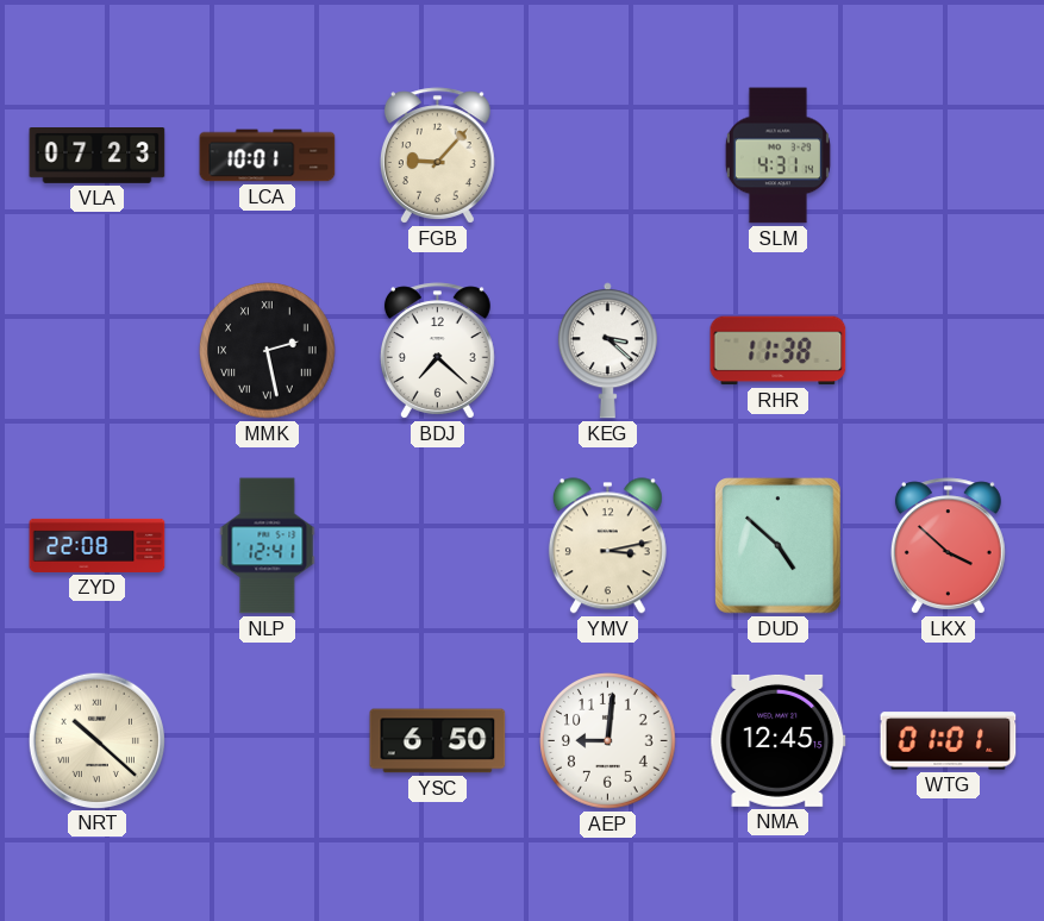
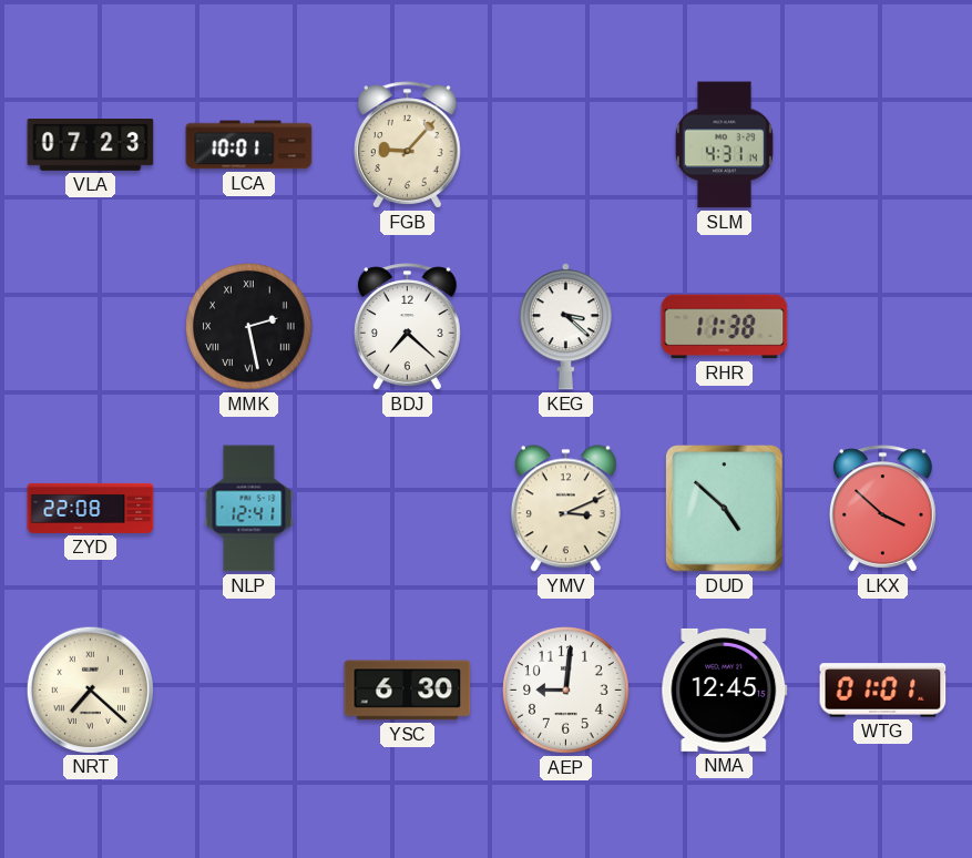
YMV: 3:13 -> 3:11
NRT: 10:22 -> 7:22
YSC: 6:50 -> 6:30
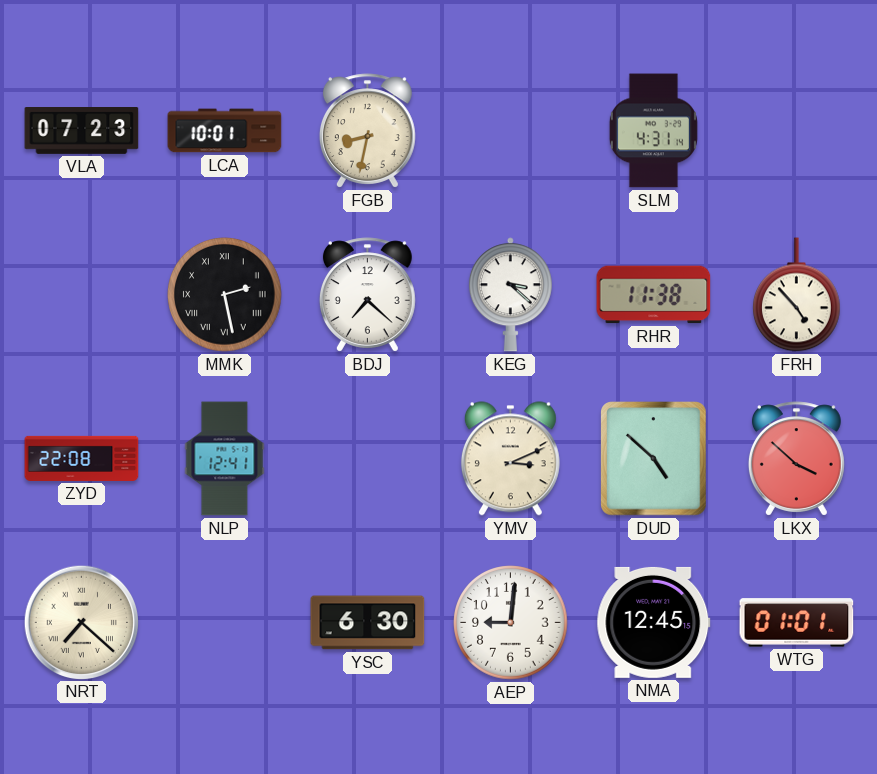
FGB: 9:07 -> 8:32
FRH: none -> 4:53
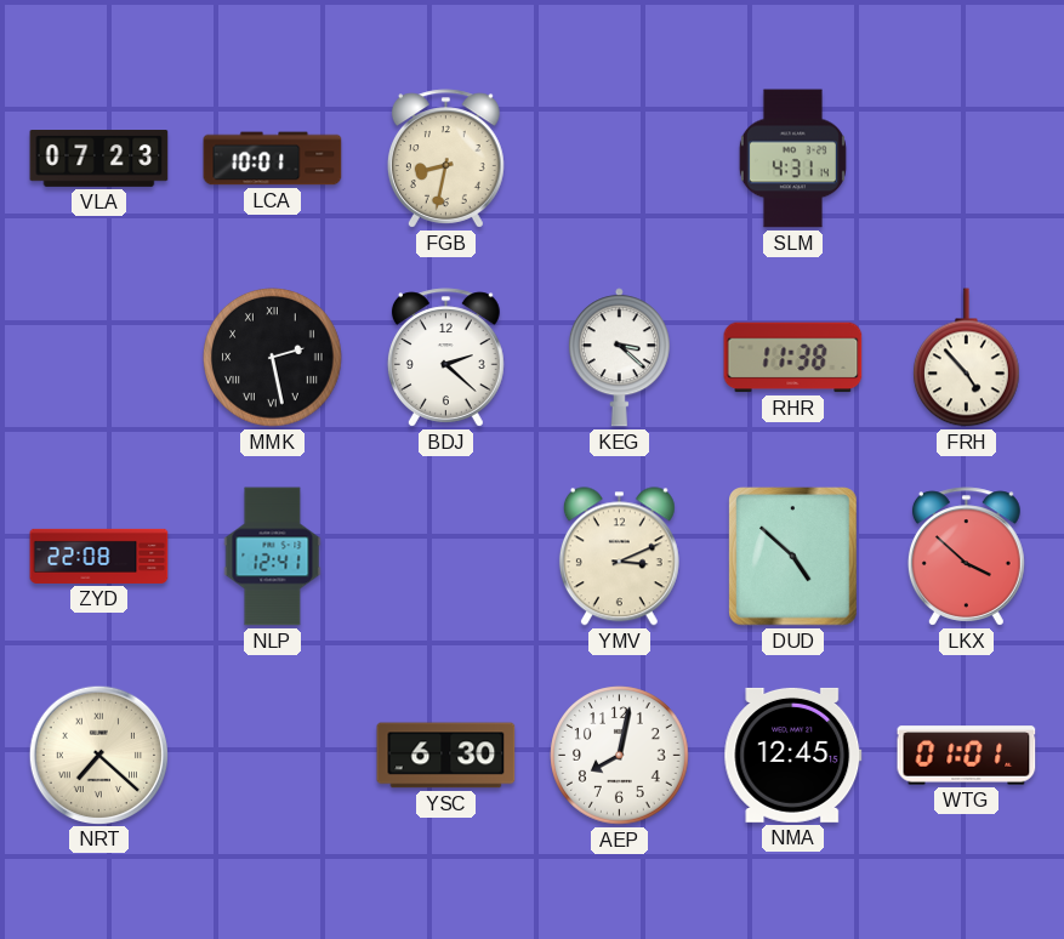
BDJ: 7:22 -> 2:22
AEP: 9:01 -> 8:02
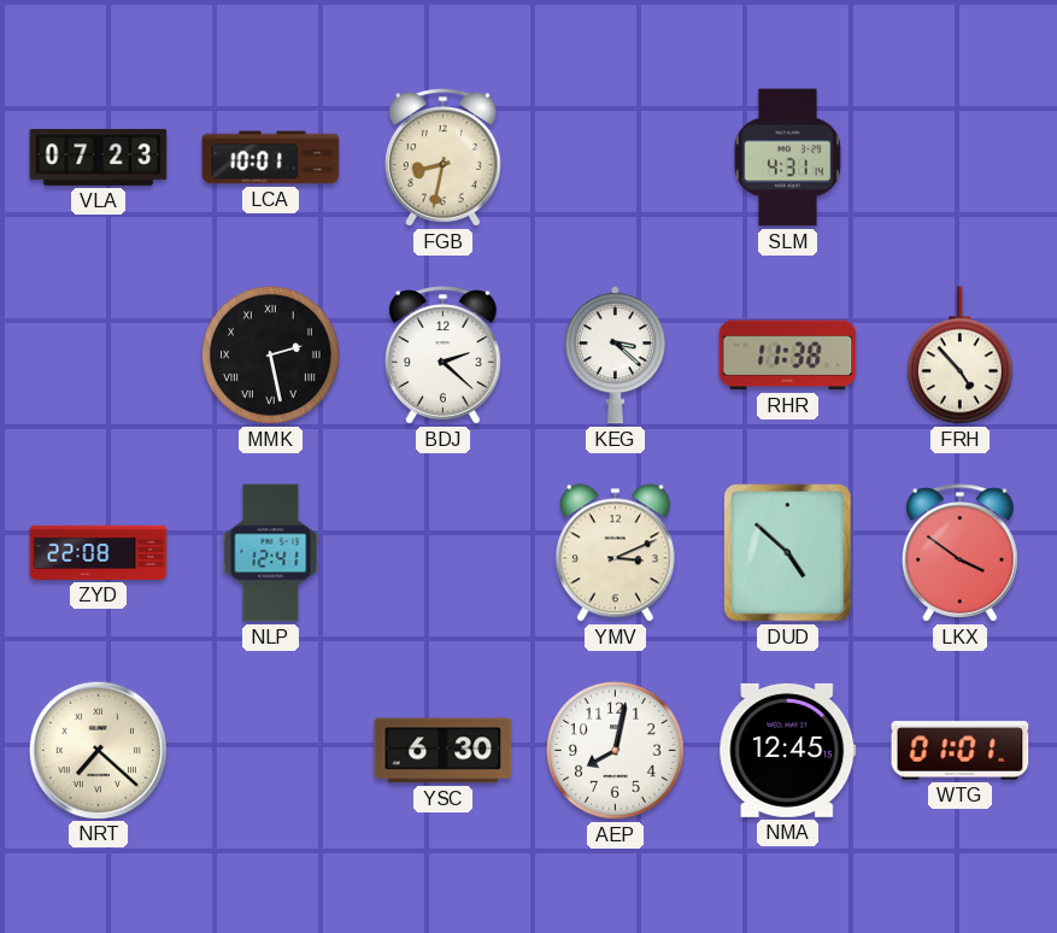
LKX: 3:52 -> 3:51
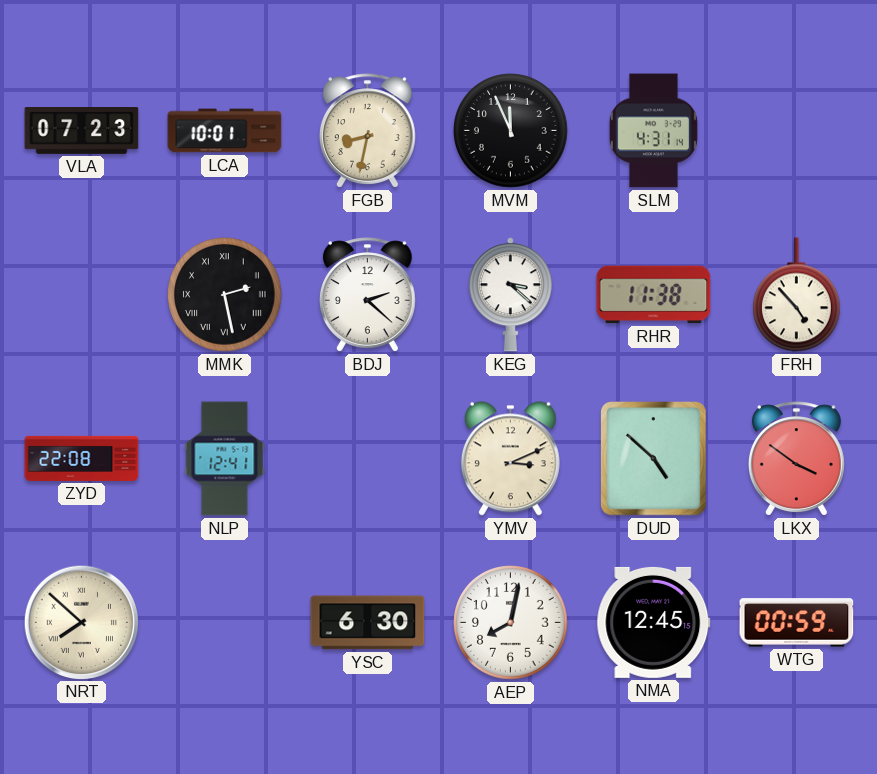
MVM: none -> 11:56
NRT: 7:22 -> 7:52
WTG: 01:01 -> 00:59
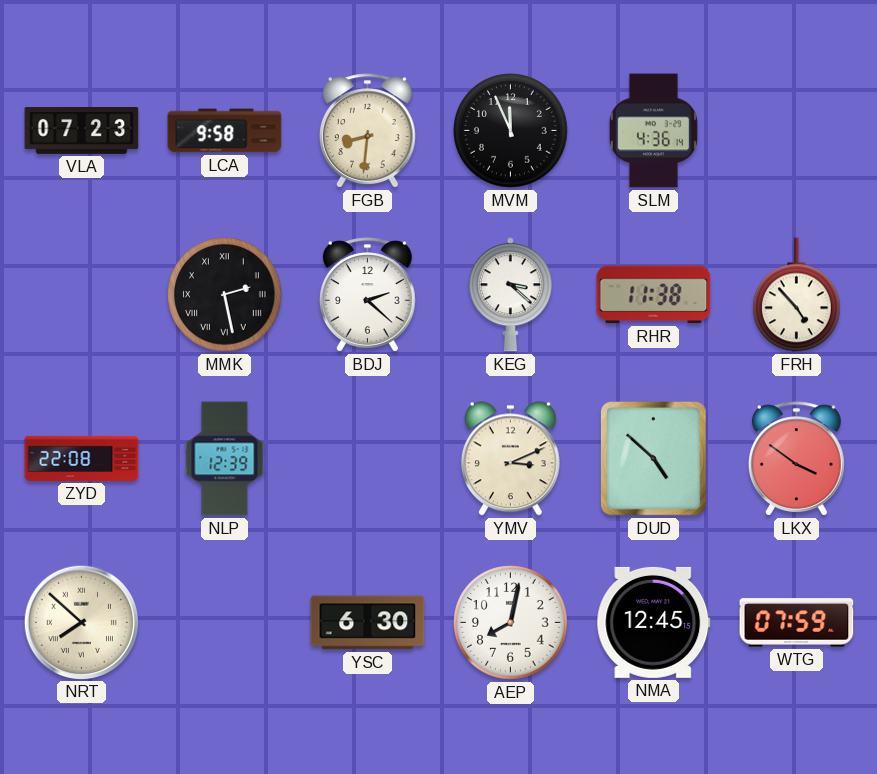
LCA: 10:01 -> 9:58
FGB: 8:32 -> 8:31
SLM: 4:31 -> 4:36
NLP: 12:41 -> 12:39
WTG: 00:59 -> 07:59
